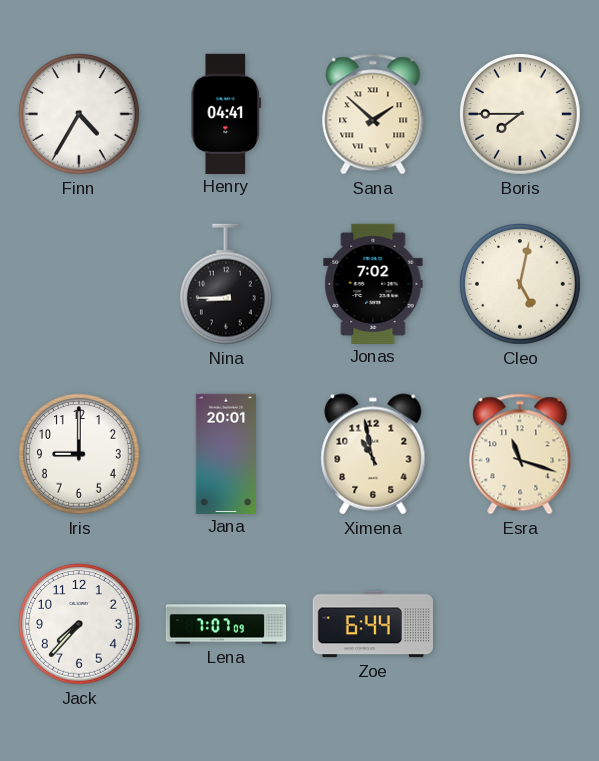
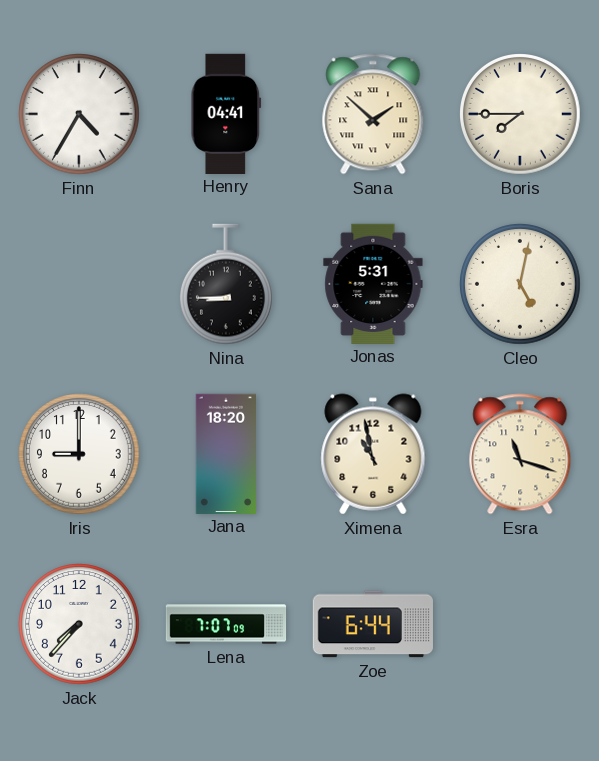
Jonas: 7:02 -> 5:31
Jana: 20:01 -> 18:20
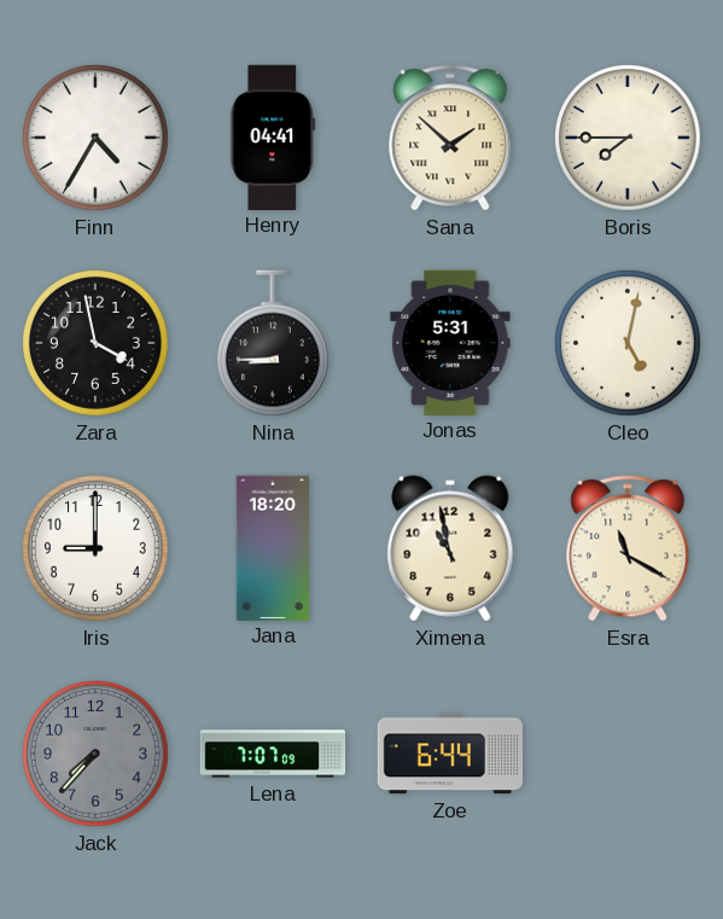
Zara: none -> 3:58
Esra: 11:18 -> 11:20
Jack dial: white -> grey
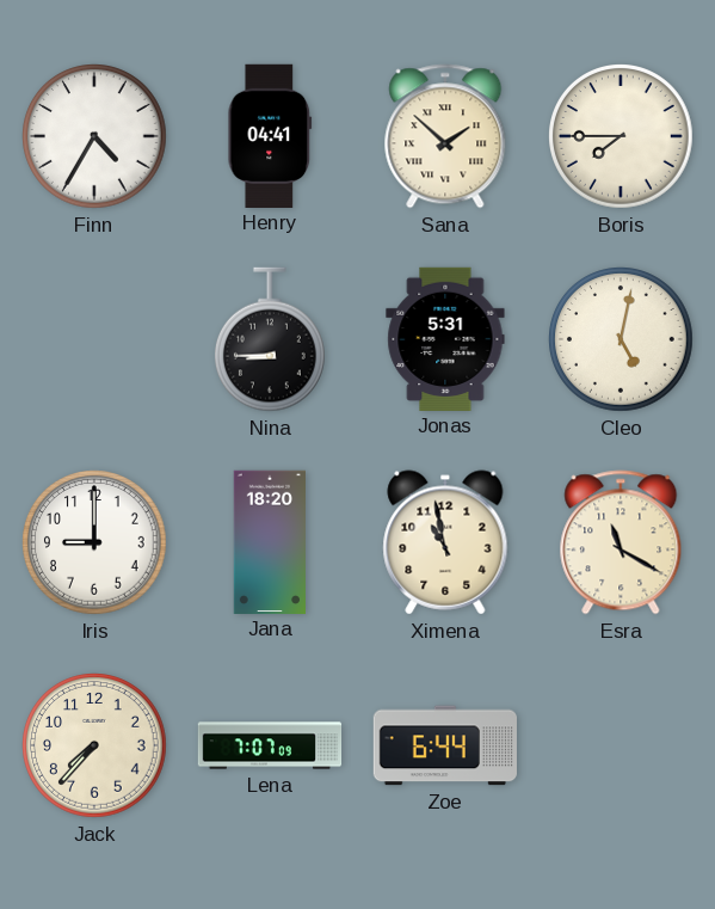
Zara: 3:58 -> none
Jack dial: grey -> cream
